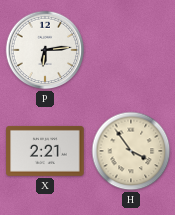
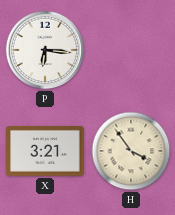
P: 6:14 -> 6:16
X: 2:21 -> 3:21
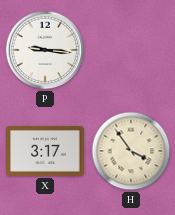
P: 6:16 -> 9:16
X: 3:21 -> 3:17
